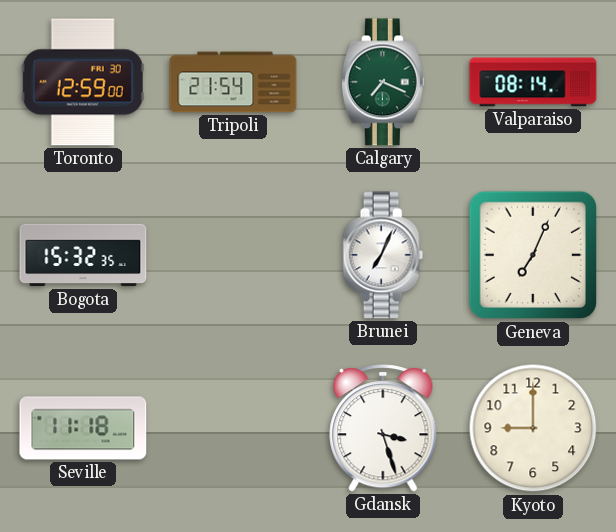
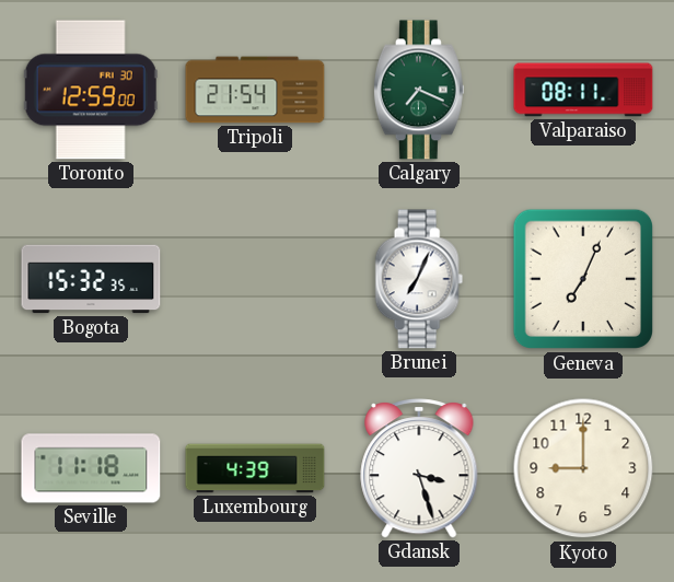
Valparaiso: 08:14 -> 08:11
Luxembourg: none -> 4:39
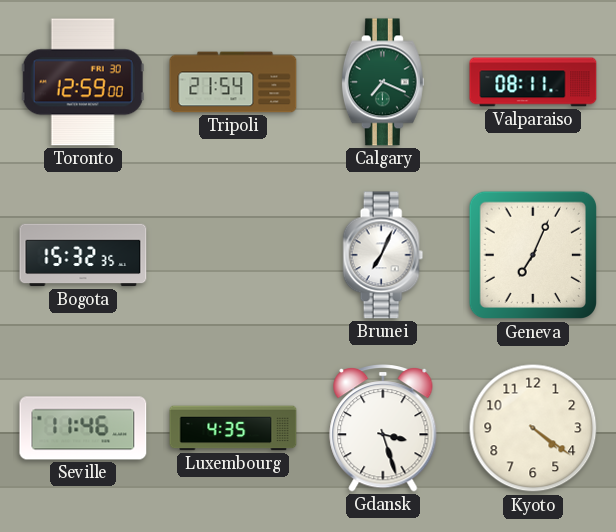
Seville: 11:18 -> 11:46
Luxembourg: 4:39 -> 4:35
Kyoto: 9:00 -> 4:21
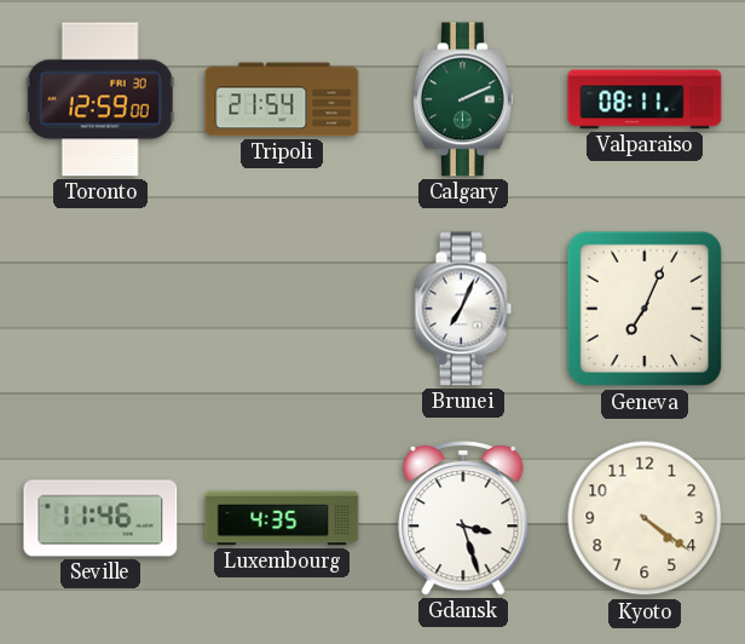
Calgary: 7:19 -> 2:11
Bogota: 15:32 -> none
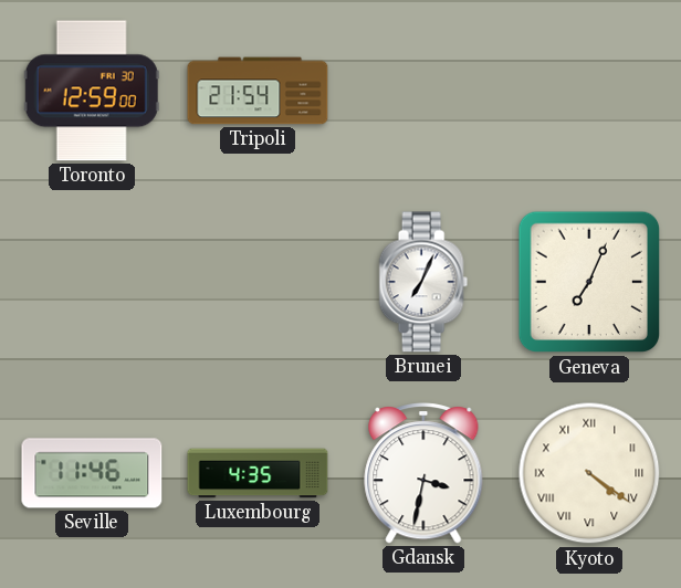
Calgary: 2:11 -> none
Valparaiso: 08:11 -> none
Gdansk: 3:27 -> 3:32
Kyoto numerals: Arabic -> Roman
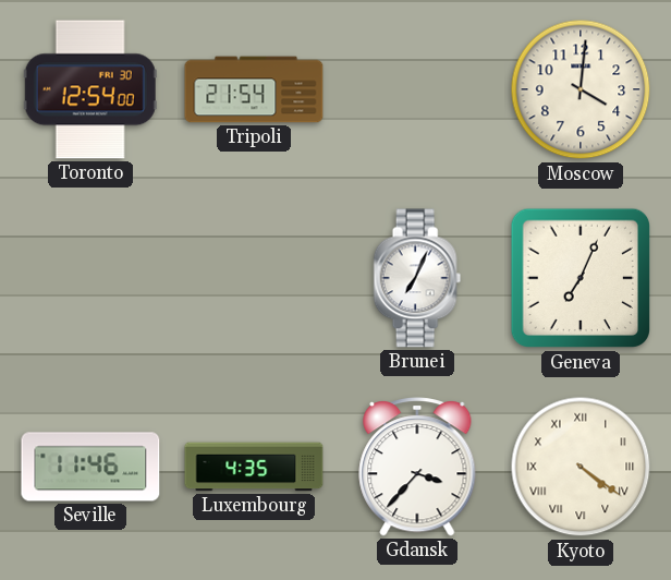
Toronto: 12:59 -> 12:54
Moscow: none -> 4:01
Gdansk: 3:32 -> 3:37
